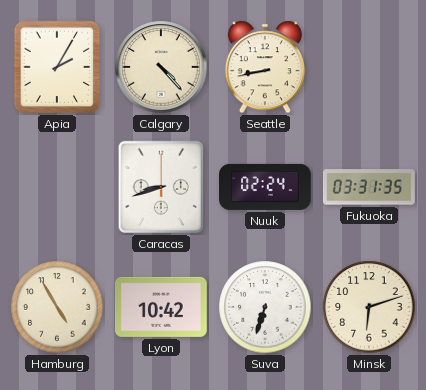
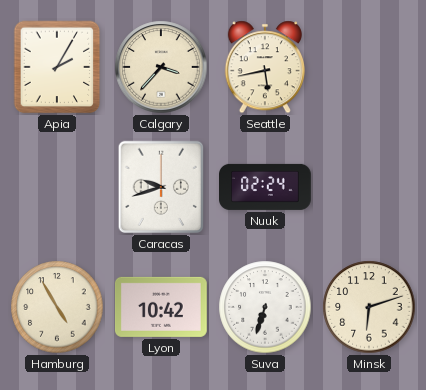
Calgary: 4:23 -> 3:37
Seattle: 8:43 -> 5:43
Caracas: 8:42 -> 9:42
Fukuoka: 03:31 -> none
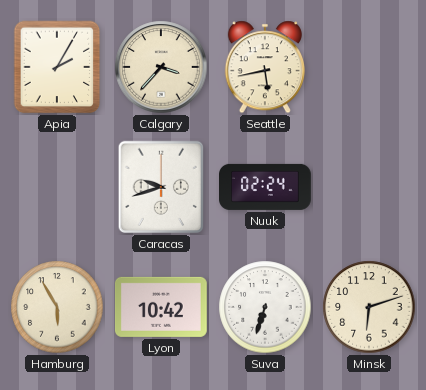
Hamburg: 4:55 -> 5:55
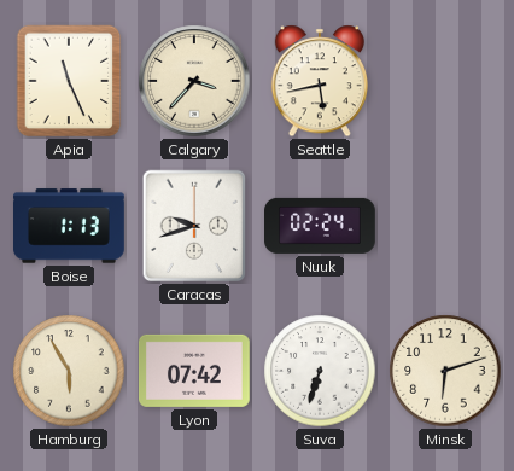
Apia: 2:05 -> 11:26
Boise: none -> 1:13
Lyon: 10:42 -> 07:42
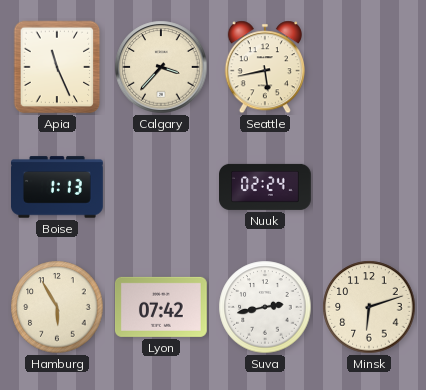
Caracas: 9:42 -> none
Suva: 6:33 -> 2:43
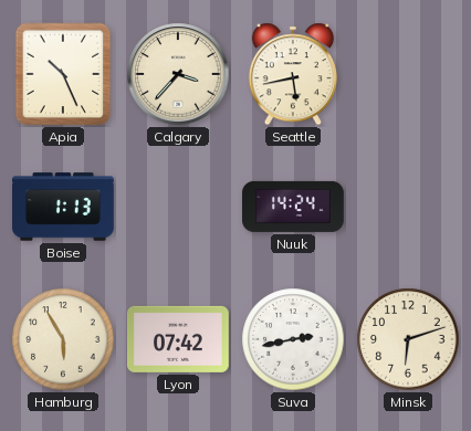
Apia: 11:26 -> 10:26
Nuuk: 02:24 -> 14:24
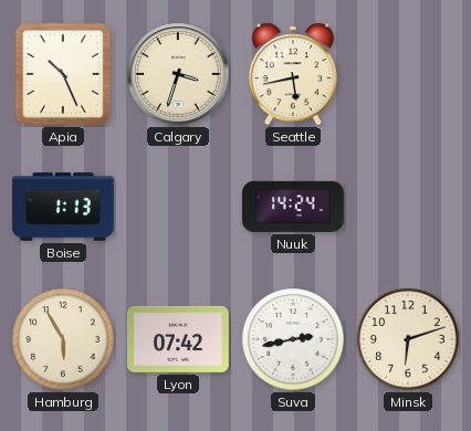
Calgary: 3:37 -> 3:33
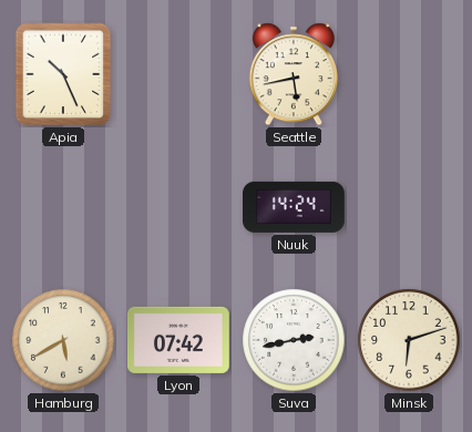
Calgary: 3:33 -> none
Boise: 1:13 -> none
Hamburg: 5:55 -> 5:40
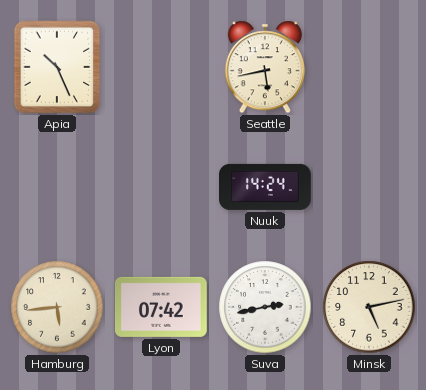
Hamburg: 5:40 -> 5:44
Minsk: 6:12 -> 5:13
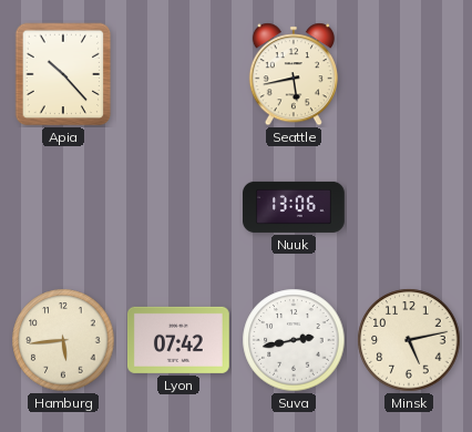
Apia: 10:26 -> 10:23
Nuuk: 14:24 -> 13:06
